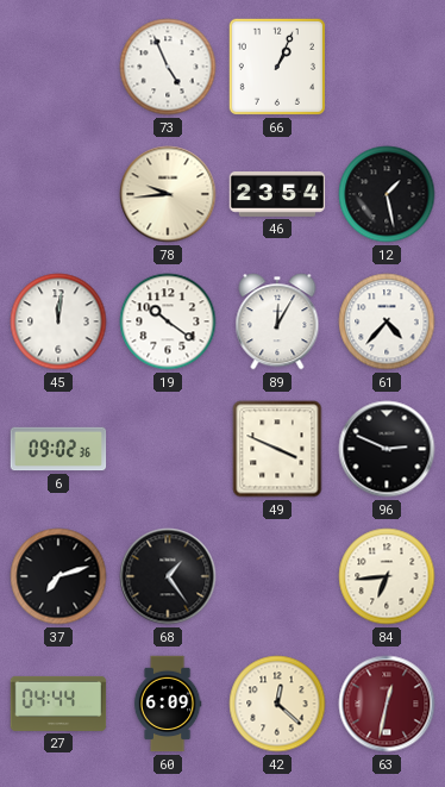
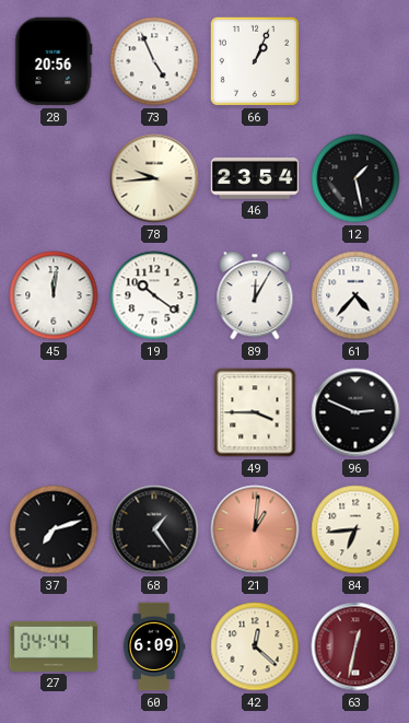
28: none -> 20:56
6: 09:02 -> none
49: 3:49 -> 3:45
21: none -> 1:01
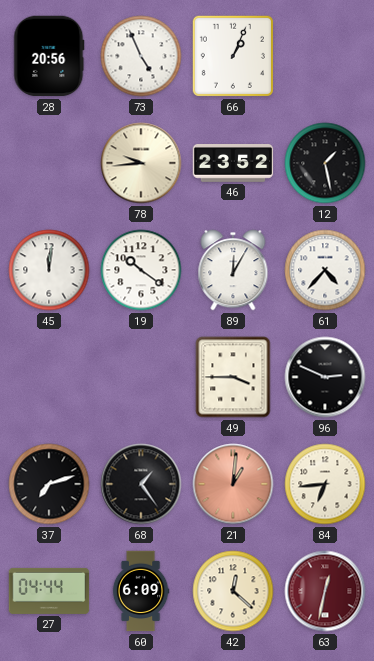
46: 23:54 -> 23:52
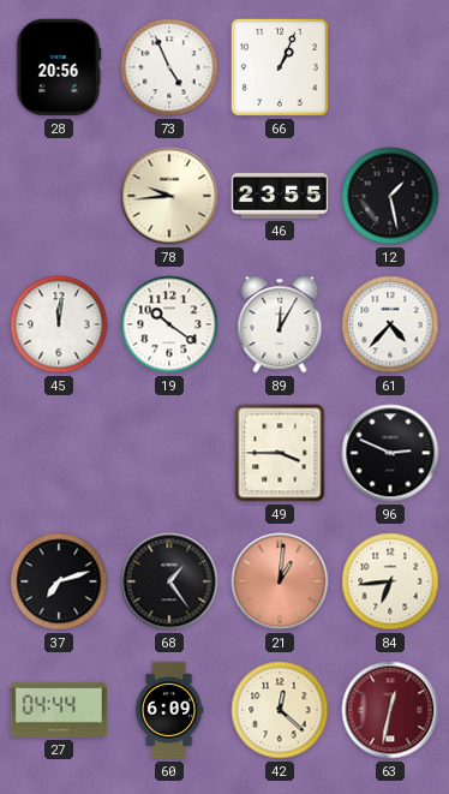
46: 23:52 -> 23:55
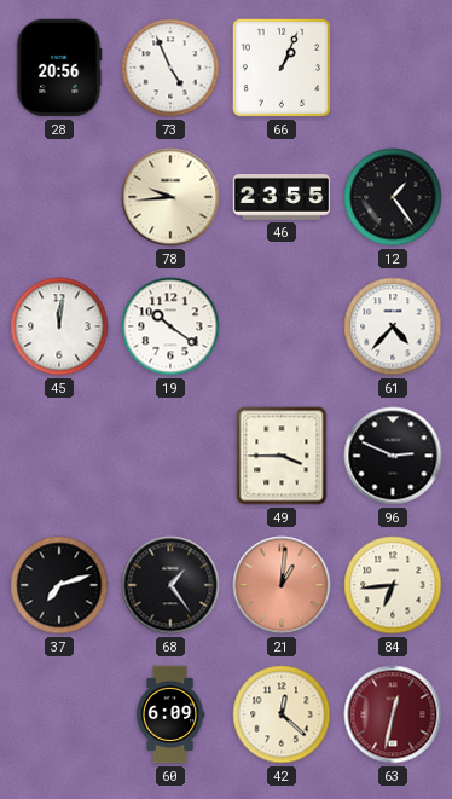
12: 1:28 -> 1:24
89: 12:05 -> none
27: 04:44 -> none
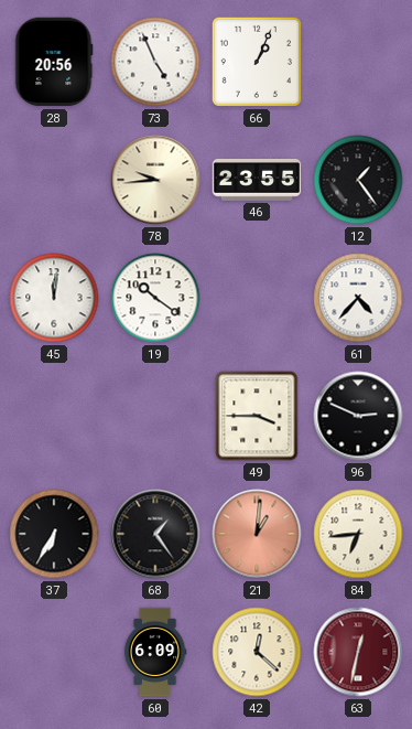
37: 7:12 -> 6:35
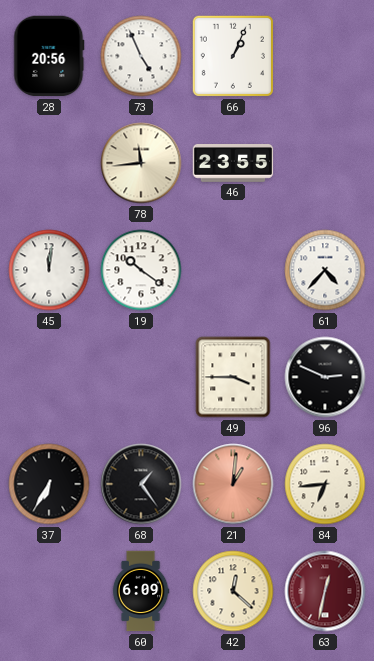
78: 9:44 -> 11:44
12: 1:24 -> none
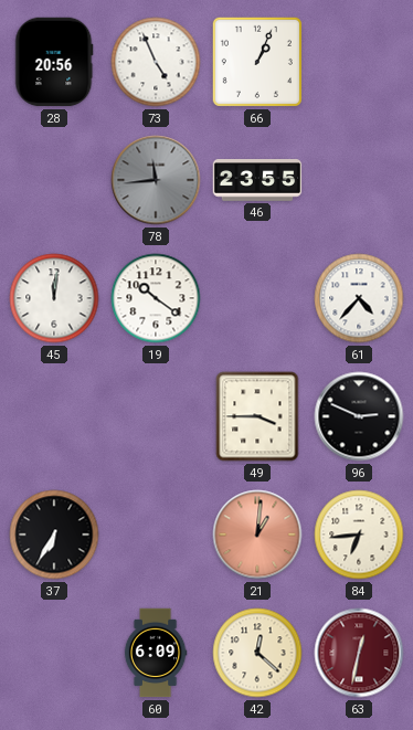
78 dial: cream -> grey
68: 1:24 -> none
